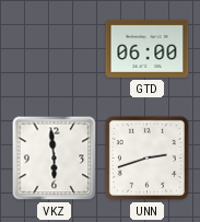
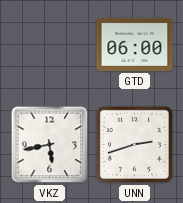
VKZ: 5:59 -> 5:43
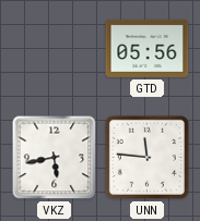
GTD: 06:00 -> 05:56
UNN: 2:42 -> 11:46
